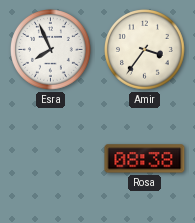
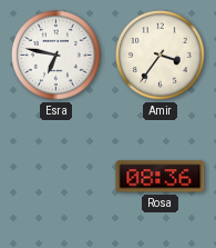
Esra: 7:56 -> 6:47
Rosa: 08:38 -> 08:36
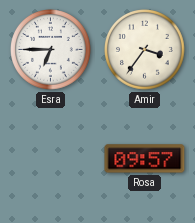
Esra: 6:47 -> 6:45
Rosa: 08:36 -> 09:57
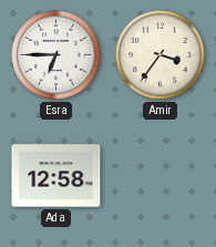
Ada: none -> 12:58
Rosa: 09:57 -> none
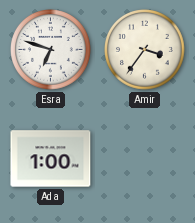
Esra: 6:45 -> 6:48
Ada: 12:58 -> 1:00
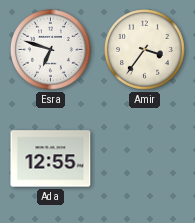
Ada: 1:00 -> 12:55
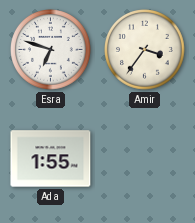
Ada: 12:55 -> 1:55
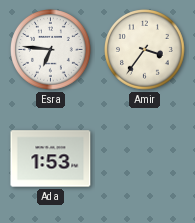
Esra: 6:48 -> 6:46
Ada: 1:55 -> 1:53
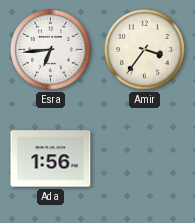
Esra: 6:46 -> 6:44
Ada: 1:53 -> 1:56
